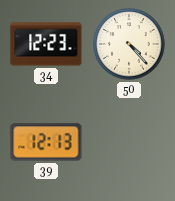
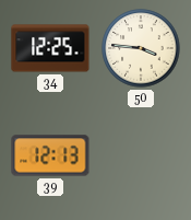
34: 12:23 -> 12:25
50: 4:23 -> 3:46
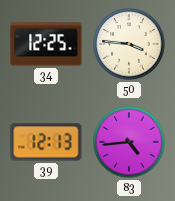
83: none -> 4:44
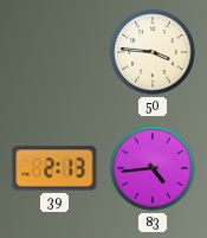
34: 12:25 -> none
39: 12:13 -> 2:13
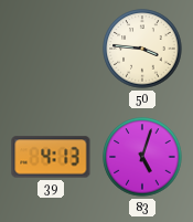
39: 2:13 -> 4:13
83: 4:44 -> 5:03
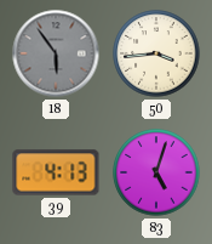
18: none -> 5:54
50: 3:46 -> 3:44
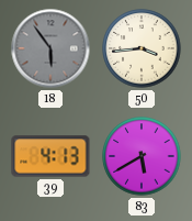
83: 5:03 -> 5:40
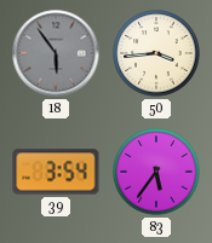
39: 4:13 -> 3:54
83: 5:40 -> 5:36
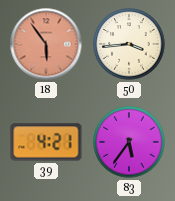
18 dial: grey -> salmon
39: 3:54 -> 4:21
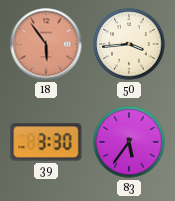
39: 4:21 -> 3:30
